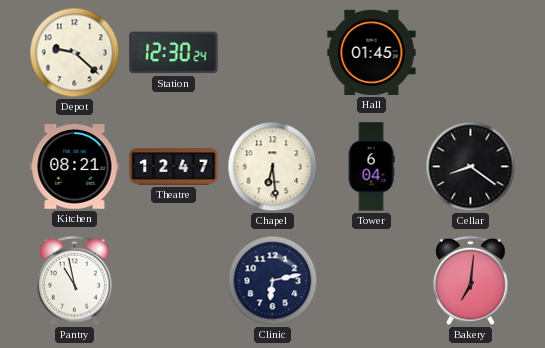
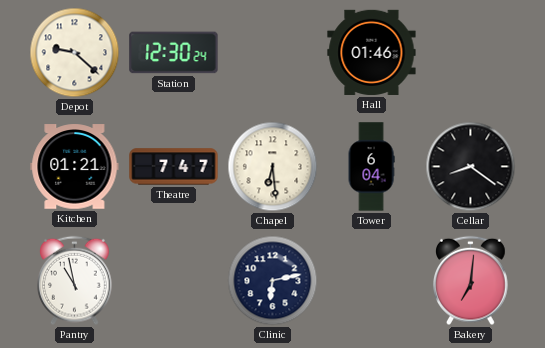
Hall: 01:45 -> 01:46
Kitchen: 08:21 -> 01:21
Theatre: 12:47 -> 7:47
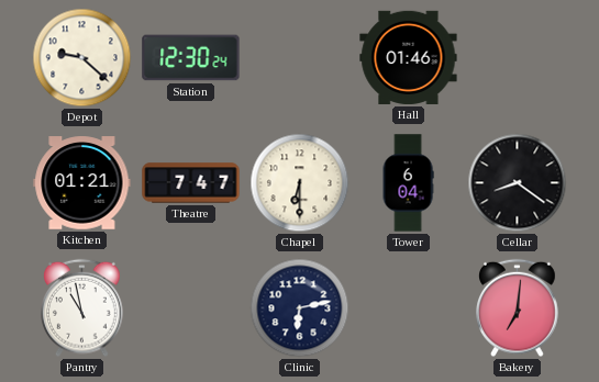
Chapel: 6:29 -> 6:30
